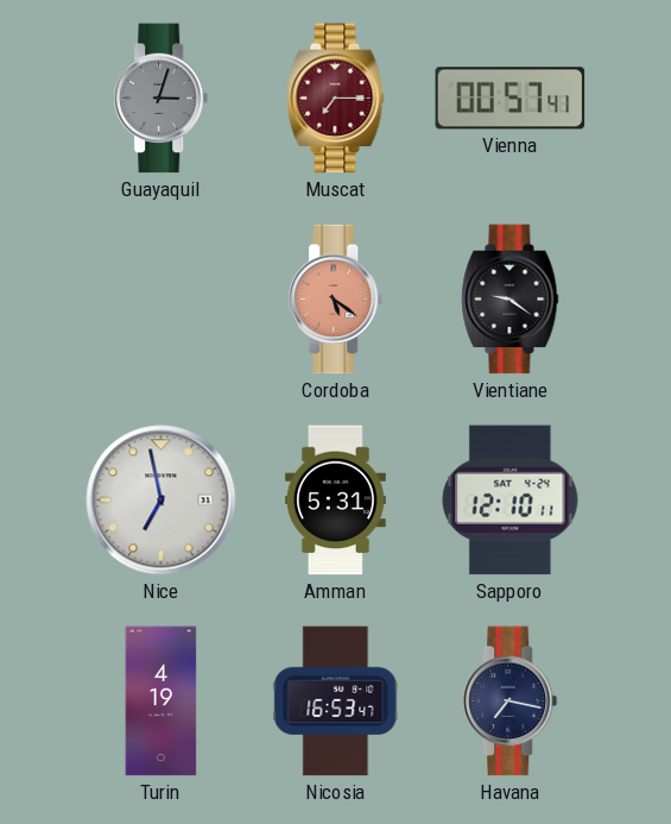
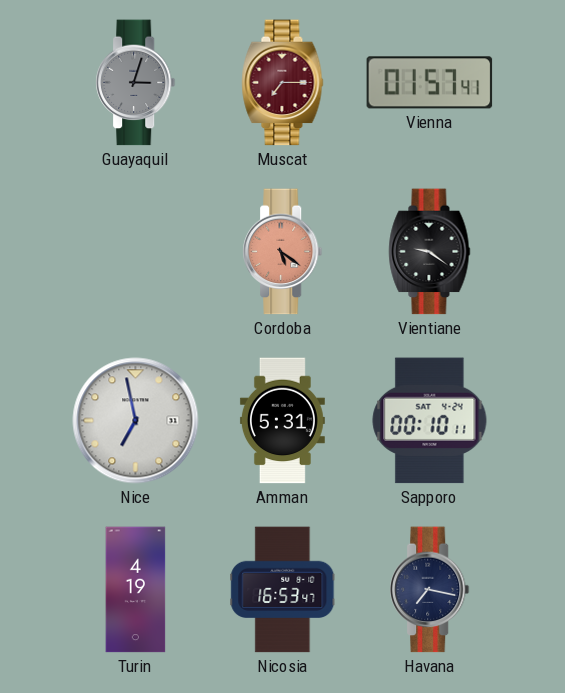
Vienna: 00:57 -> 01:57
Sapporo: 12:10 -> 00:10
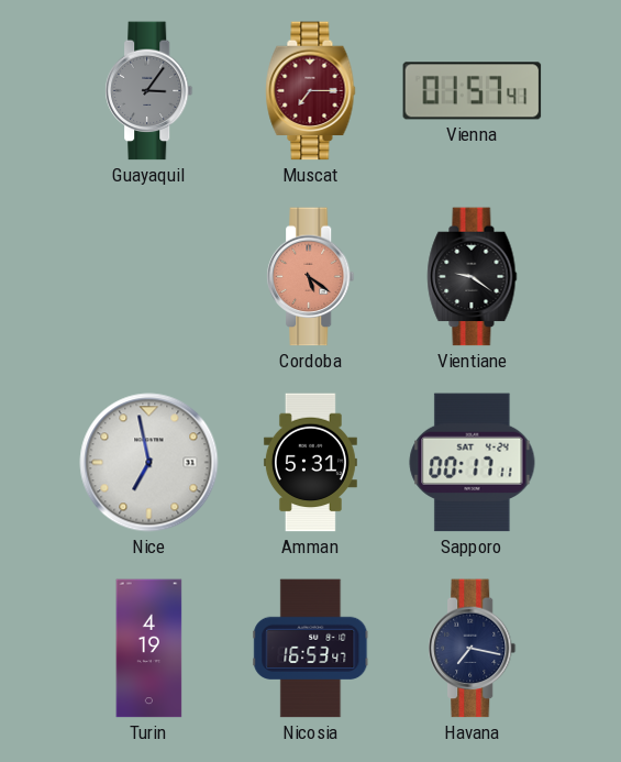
Guayaquil: 3:03 -> 3:06
Sapporo: 00:10 -> 00:17
